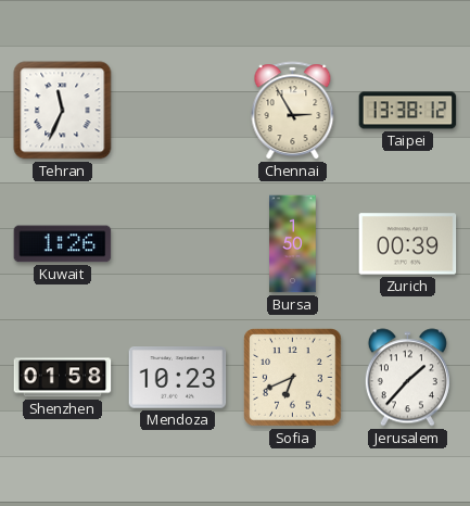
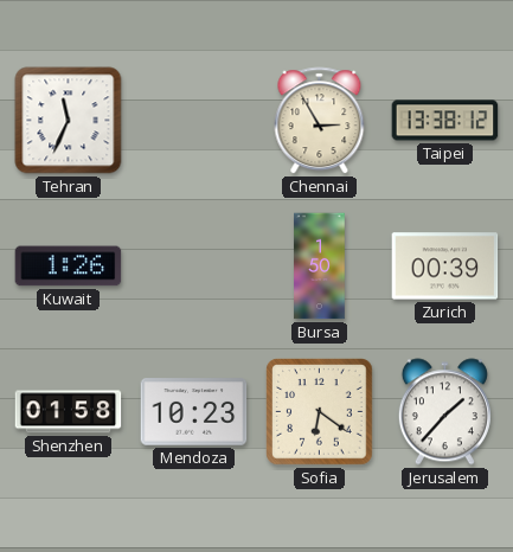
Sofia: 6:41 -> 6:21
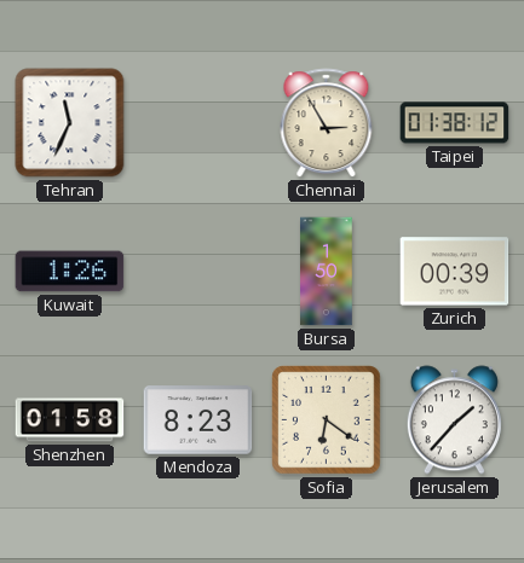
Taipei: 13:38 -> 01:38
Mendoza: 10:23 -> 8:23
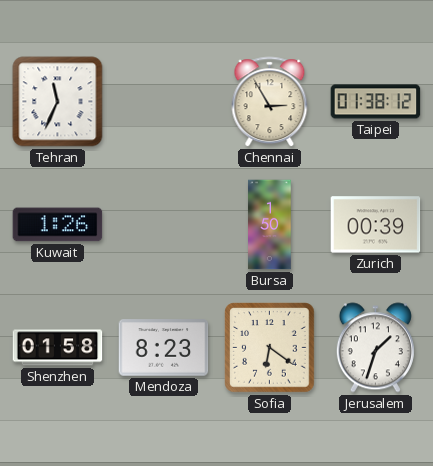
Jerusalem: 1:37 -> 1:33
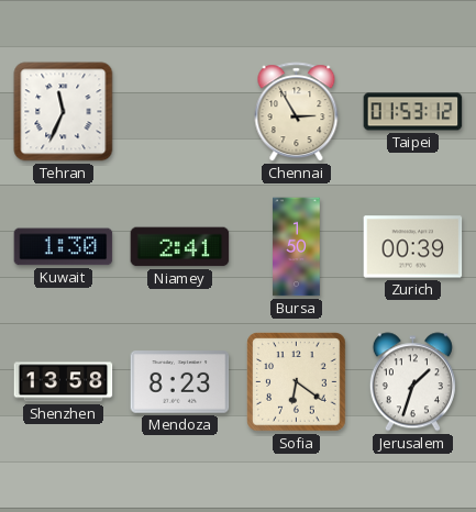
Taipei: 01:38 -> 01:53
Kuwait: 1:26 -> 1:30
Niamey: none -> 2:41
Shenzhen: 01:58 -> 13:58
